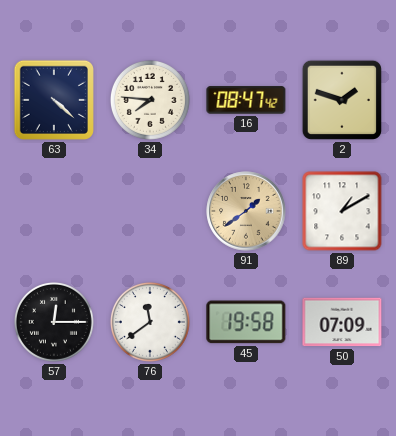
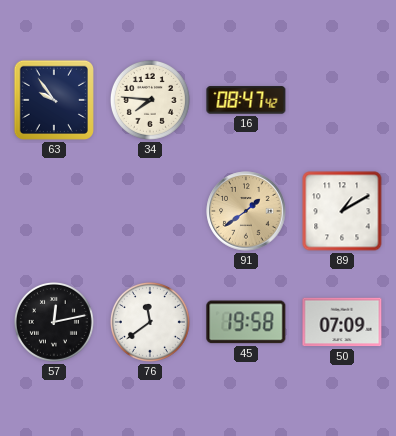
63: 4:22 -> 9:54
2: 1:48 -> none
57: 12:15 -> 12:13
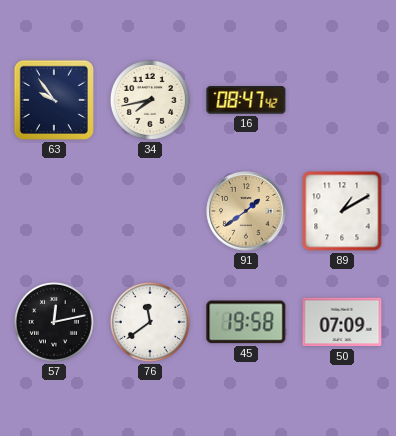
34: 7:46 -> 7:43
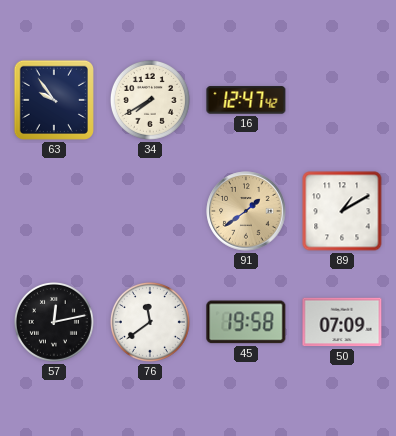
34: 7:43 -> 7:40
16: 08:47 -> 12:47
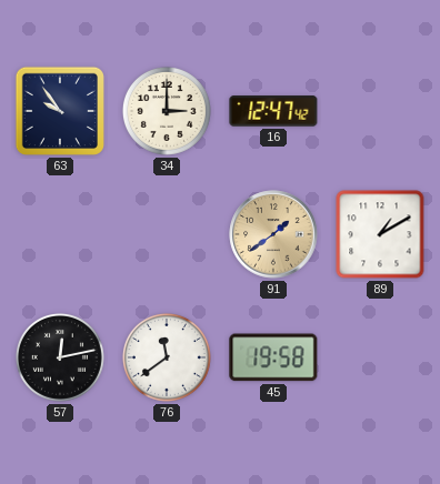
34: 7:40 -> 3:00
50: 07:09 -> none
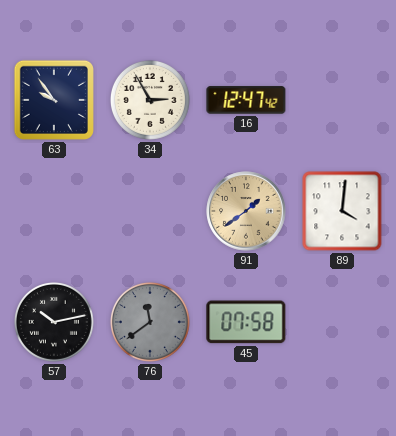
34: 3:00 -> 2:55
89: 1:10 -> 4:01
57: 12:13 -> 10:13
76 dial: white -> grey
45: 19:58 -> 07:58
